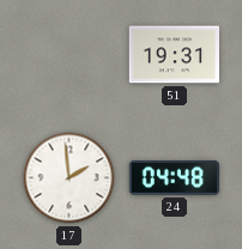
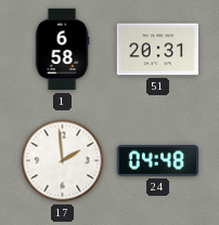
1: none -> 6:58
51: 19:31 -> 20:31
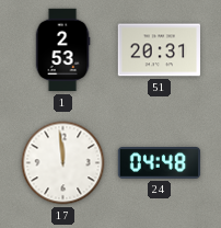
1: 6:58 -> 2:53
17: 1:59 -> 11:59
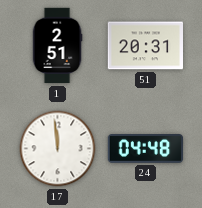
1: 2:53 -> 2:51
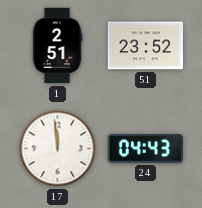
51: 20:31 -> 23:52
24: 04:48 -> 04:43
